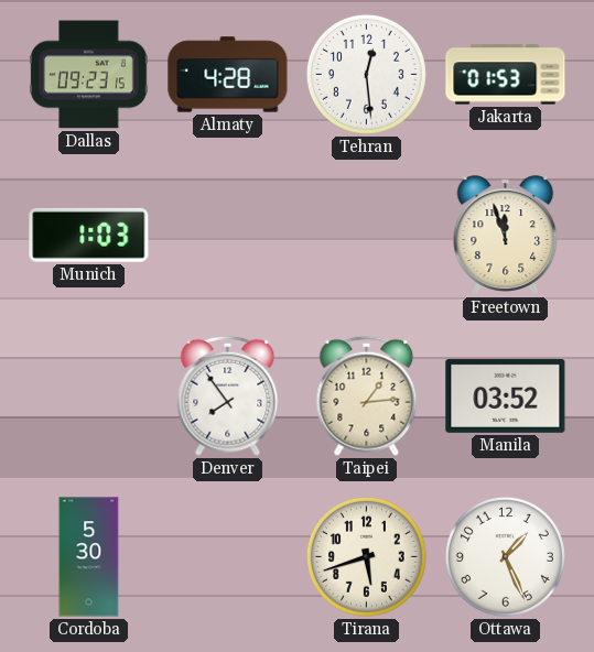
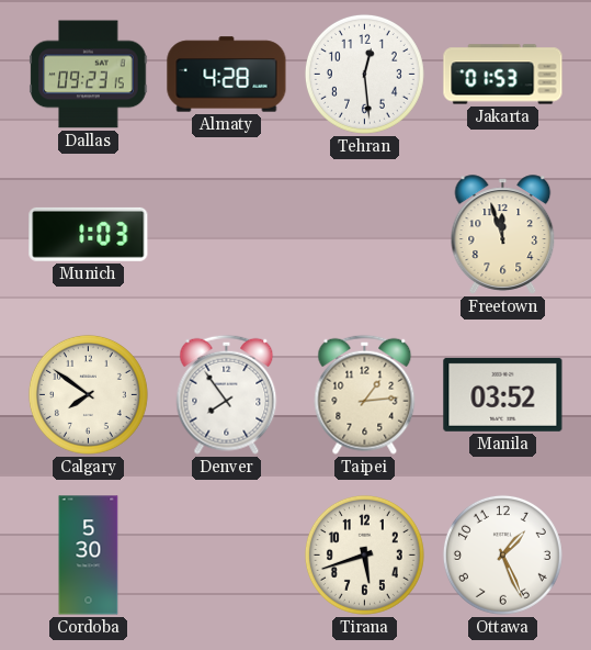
Calgary: none -> 7:51
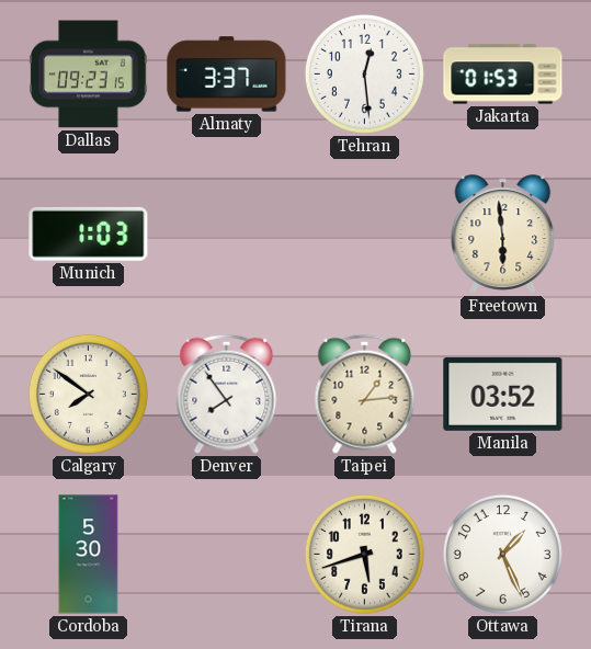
Almaty: 4:28 -> 3:37
Freetown: 11:57 -> 5:59
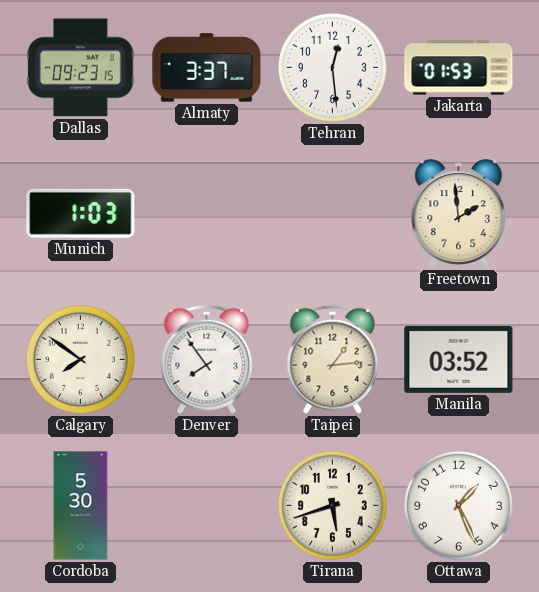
Freetown: 5:59 -> 1:59
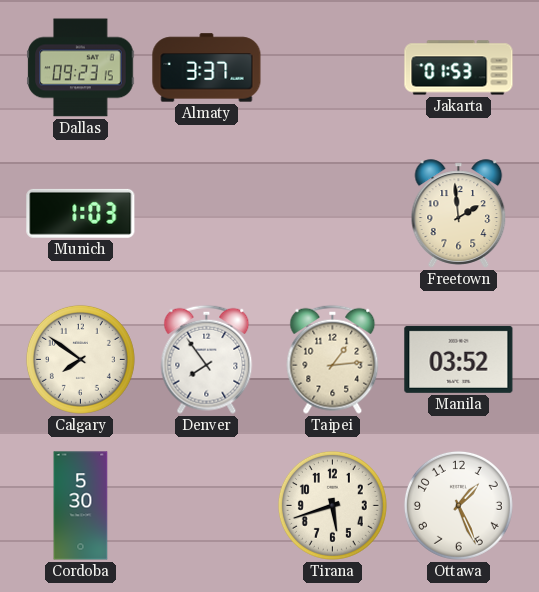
Tehran: 12:29 -> none
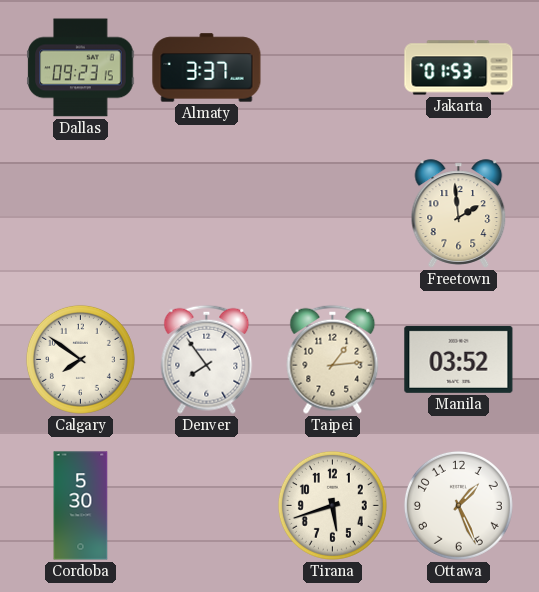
Munich: 1:03 -> none
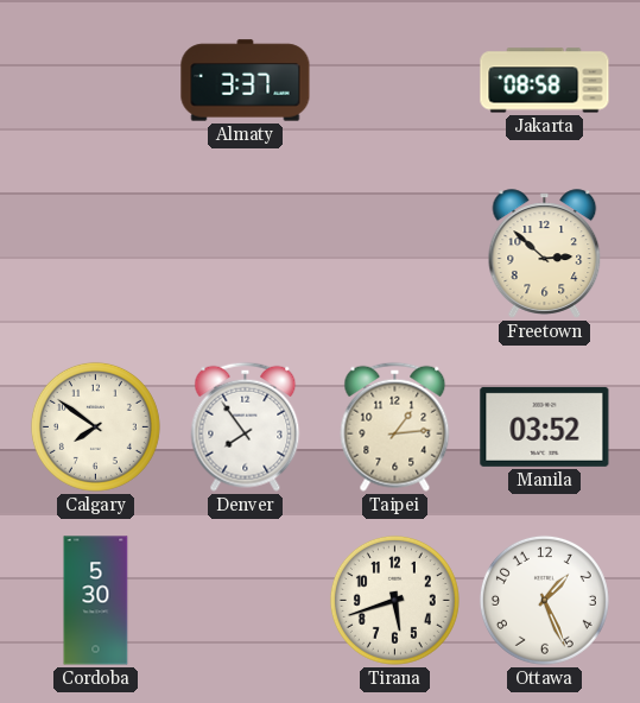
Dallas: 09:23 -> none
Jakarta: 01:53 -> 08:58
Freetown: 1:59 -> 2:52
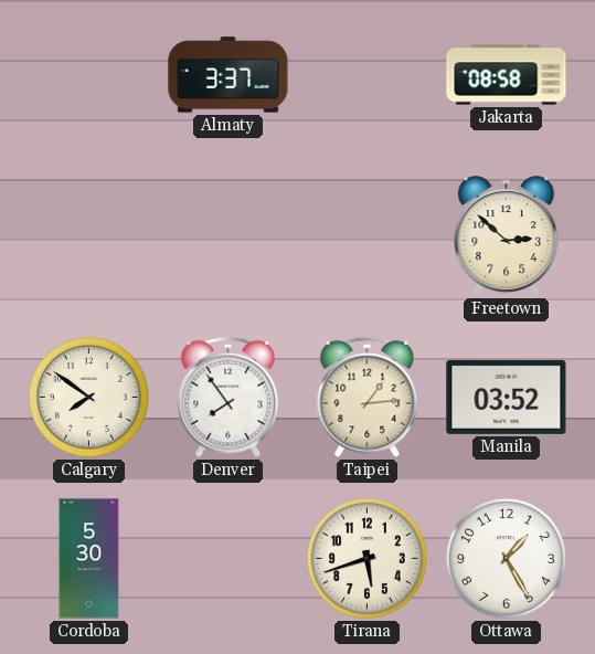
Ottawa: 1:26 -> 1:25
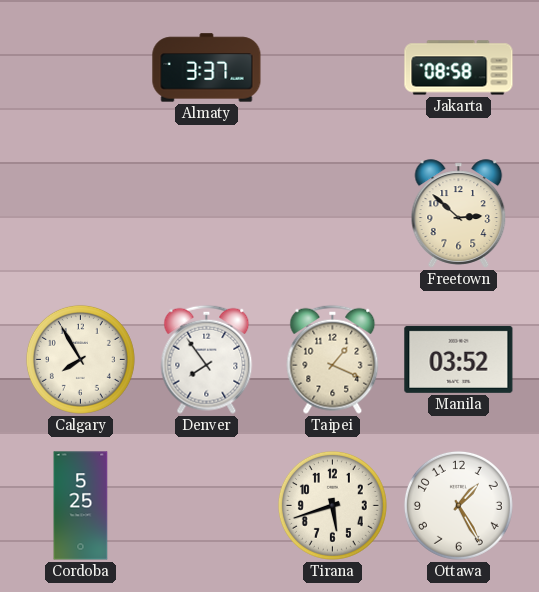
Calgary: 7:51 -> 7:55
Taipei: 1:14 -> 1:19
Cordoba: 5:30 -> 5:25
